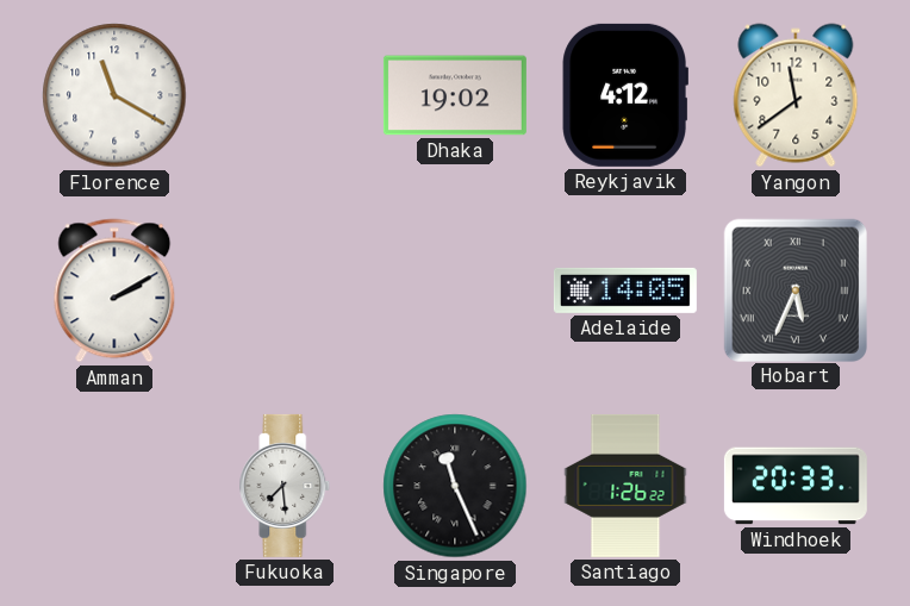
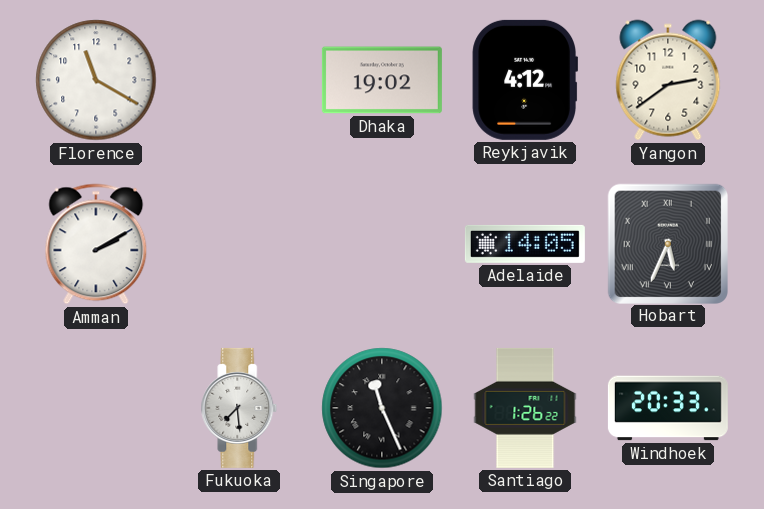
Yangon: 11:39 -> 2:39
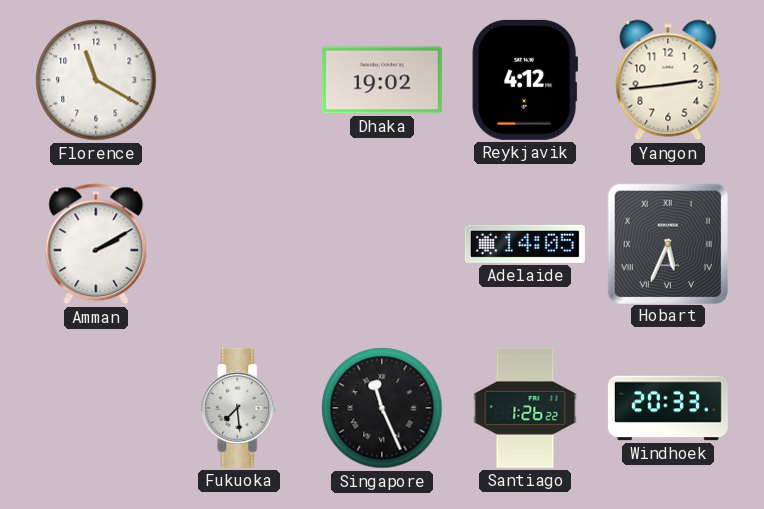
Yangon: 2:39 -> 2:44
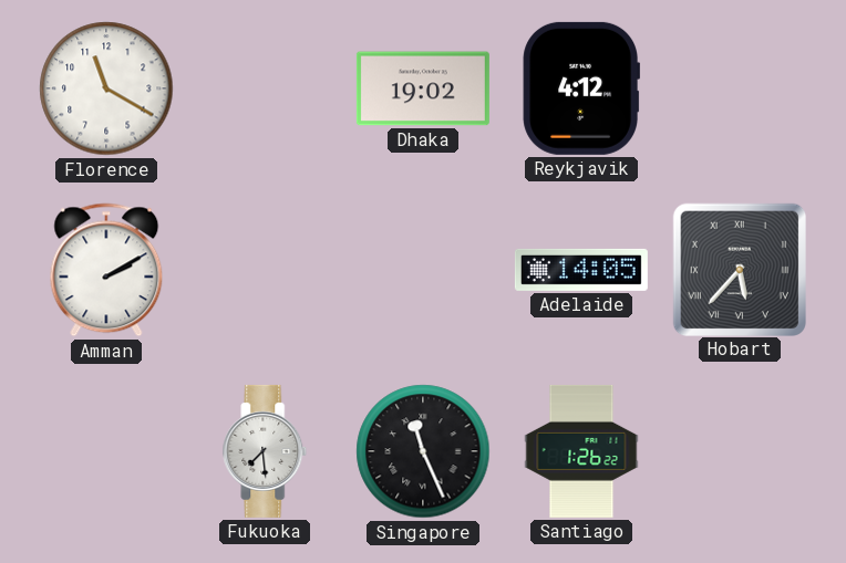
Yangon: 2:44 -> none
Hobart: 5:34 -> 5:37
Windhoek: 20:33 -> none
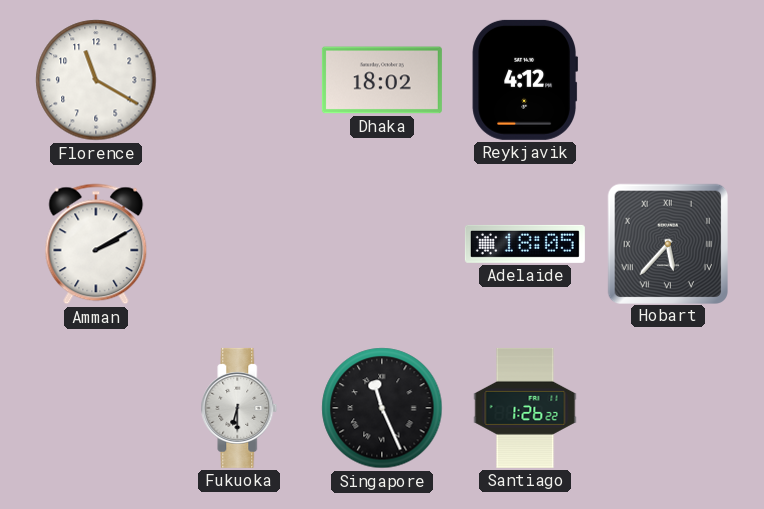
Dhaka: 19:02 -> 18:02
Adelaide: 14:05 -> 18:05
Fukuoka: 7:29 -> 6:30
